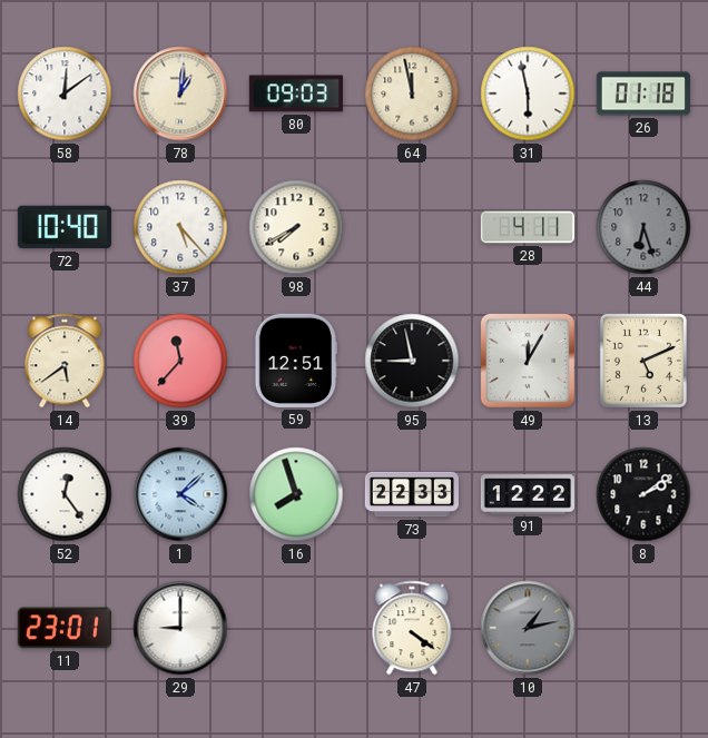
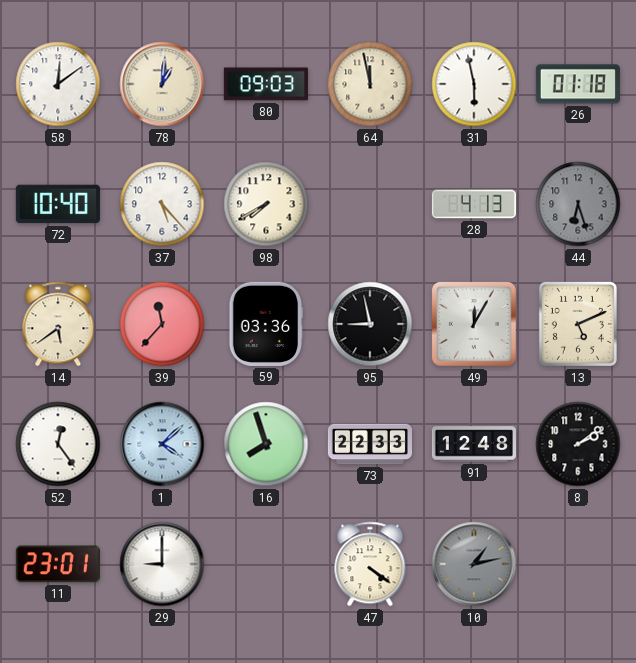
28: 4:11 -> 4:13
59: 12:51 -> 03:36
91: 12:22 -> 12:48
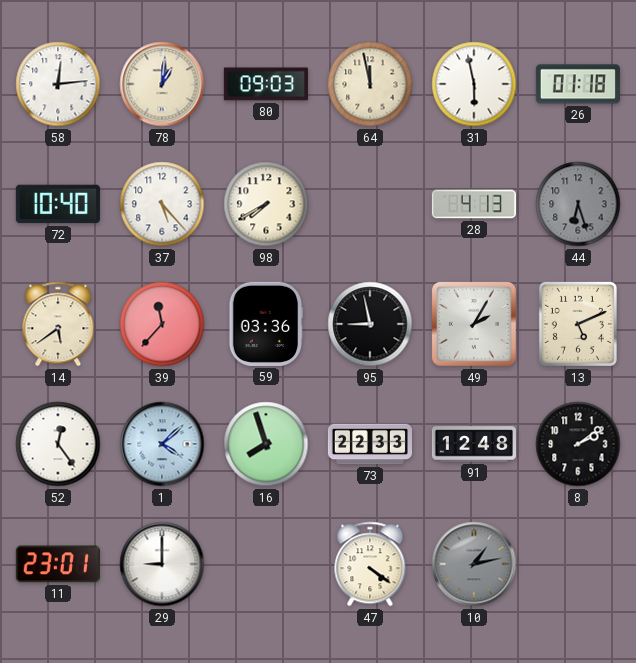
58: 12:09 -> 12:14
49: 12:05 -> 2:05
